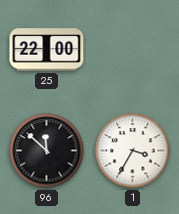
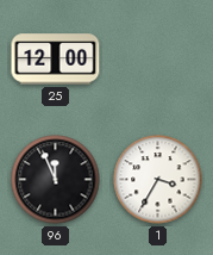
25: 22:00 -> 12:00
96: 11:52 -> 11:56
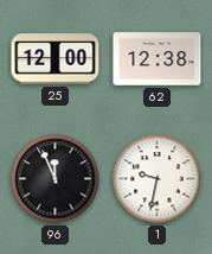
62: none -> 12:38
1: 3:35 -> 9:32
